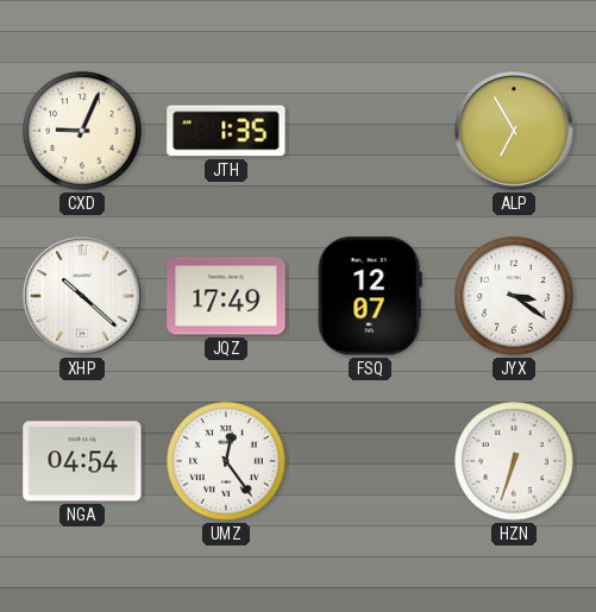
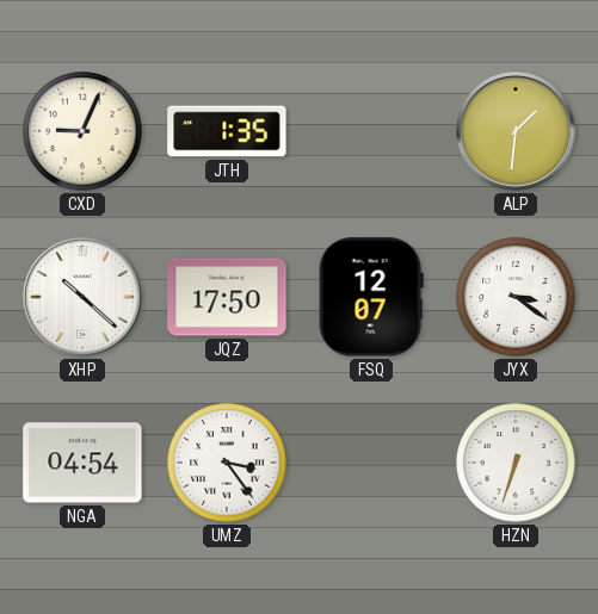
ALP: 6:55 -> 1:31
JQZ: 17:49 -> 17:50
UMZ: 12:24 -> 3:24
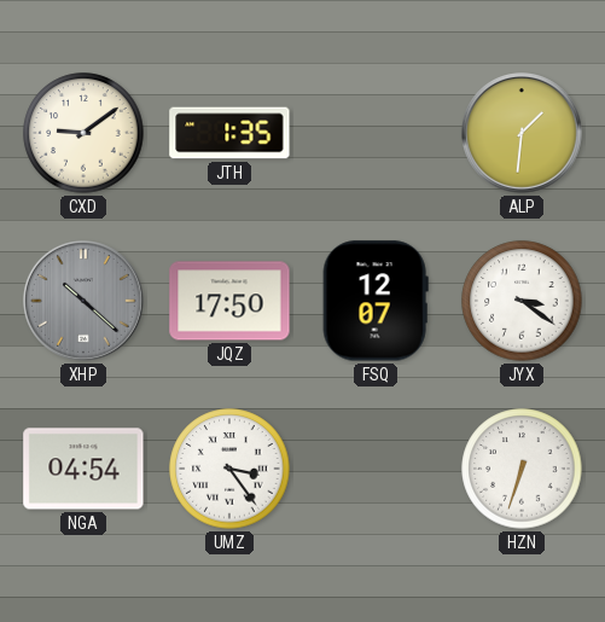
CXD: 9:04 -> 9:09
XHP dial: white -> grey
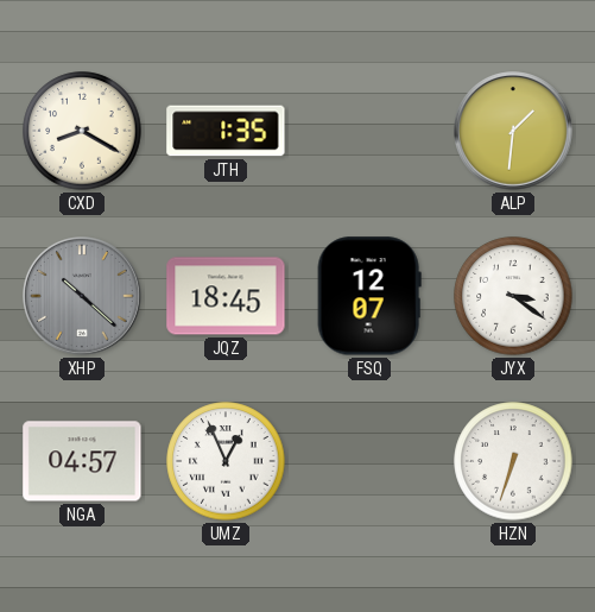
CXD: 9:09 -> 8:20
JQZ: 17:50 -> 18:45
NGA: 04:54 -> 04:57
UMZ: 3:24 -> 12:56
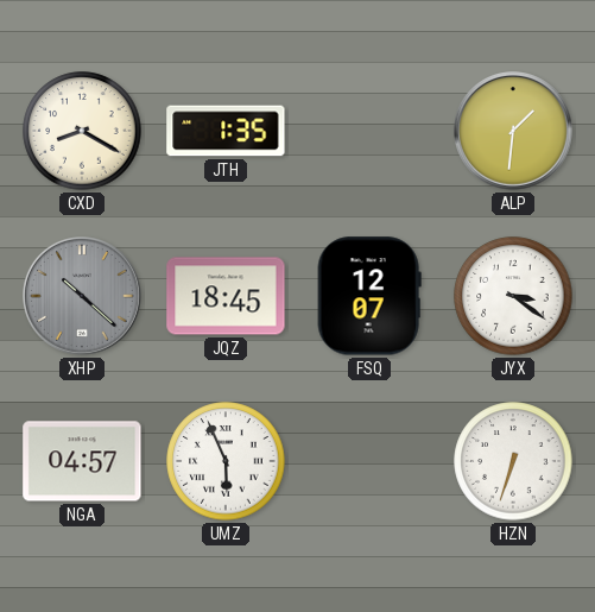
UMZ: 12:56 -> 5:56
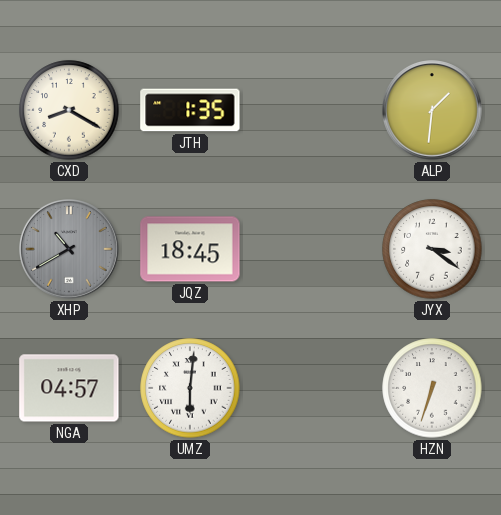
XHP: 10:22 -> 10:40
FSQ: 12:07 -> none
UMZ: 5:56 -> 6:01
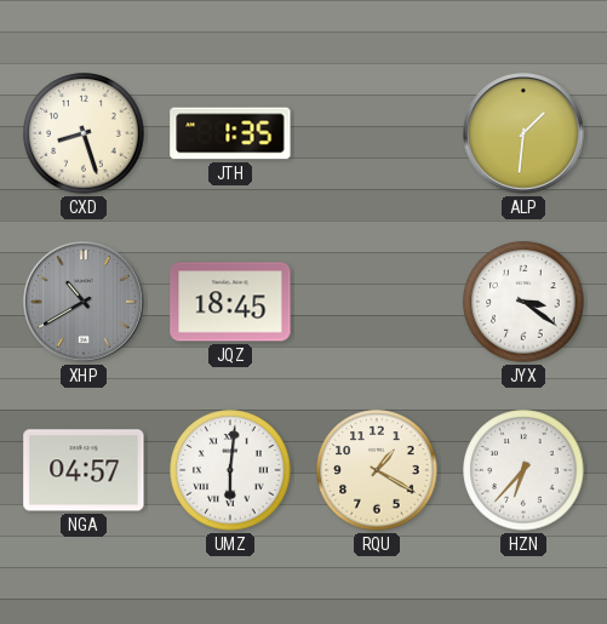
CXD: 8:20 -> 8:27
RQU: none -> 1:20
HZN: 6:33 -> 6:37
